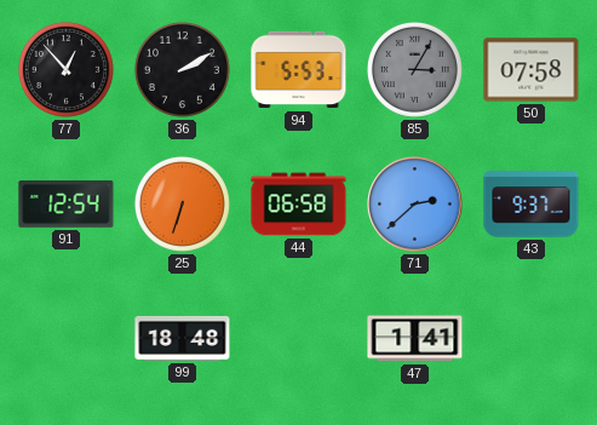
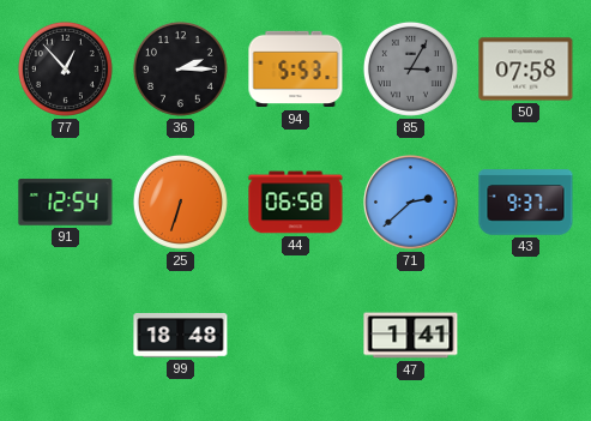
36: 2:10 -> 2:15
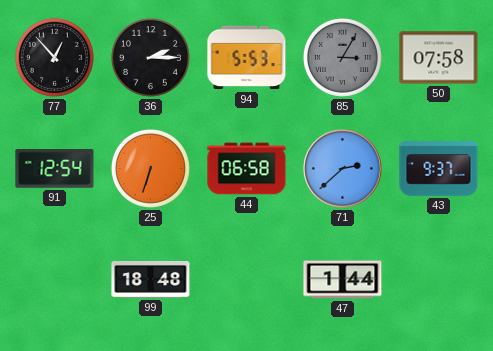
47: 1:41 -> 1:44
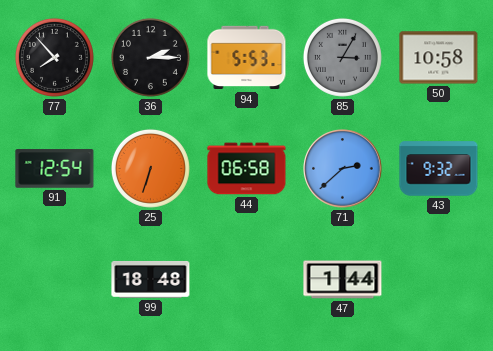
77: 12:53 -> 7:53
50: 07:58 -> 10:58
43: 9:37 -> 9:32
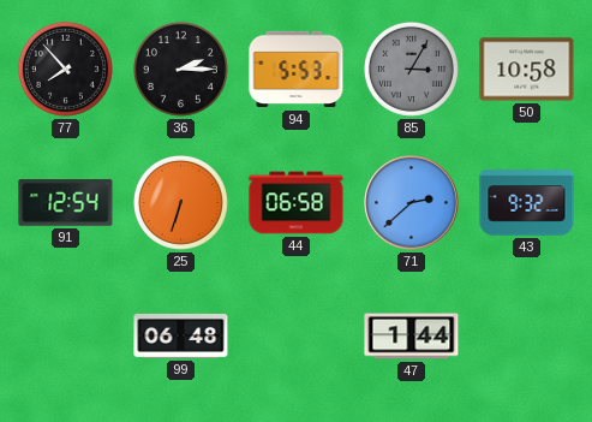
99: 18:48 -> 06:48
